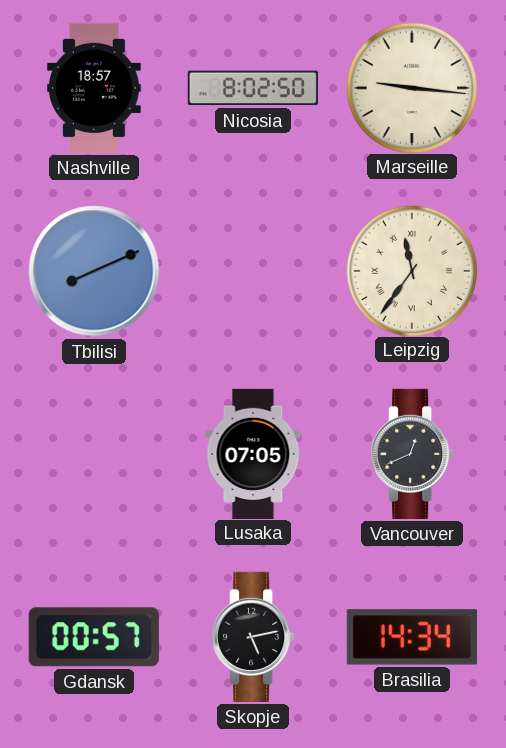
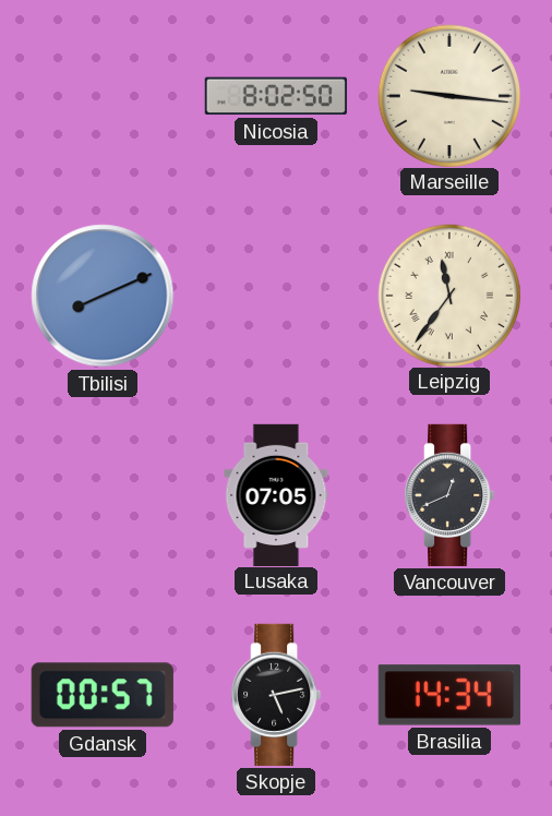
Nashville: 18:57 -> none
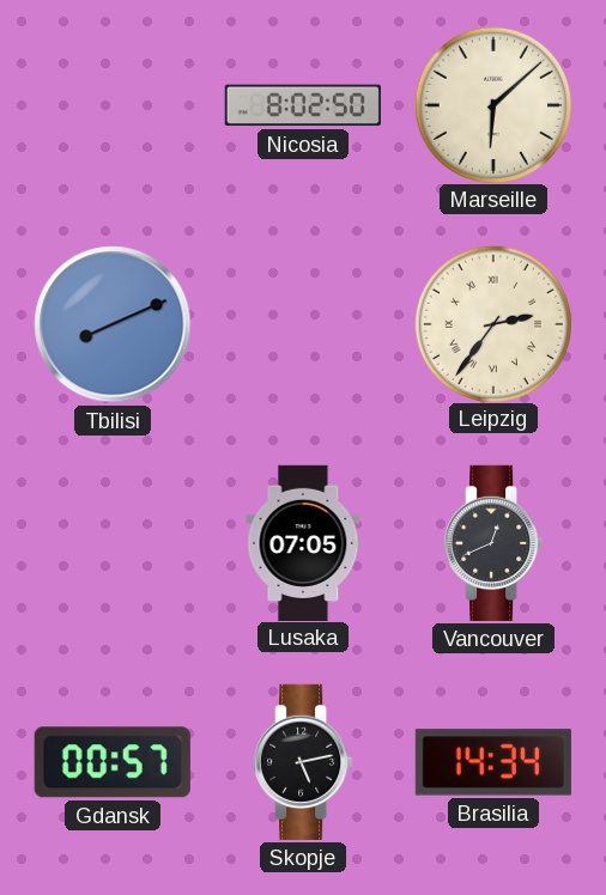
Marseille: 9:16 -> 6:08
Leipzig: 11:36 -> 2:36
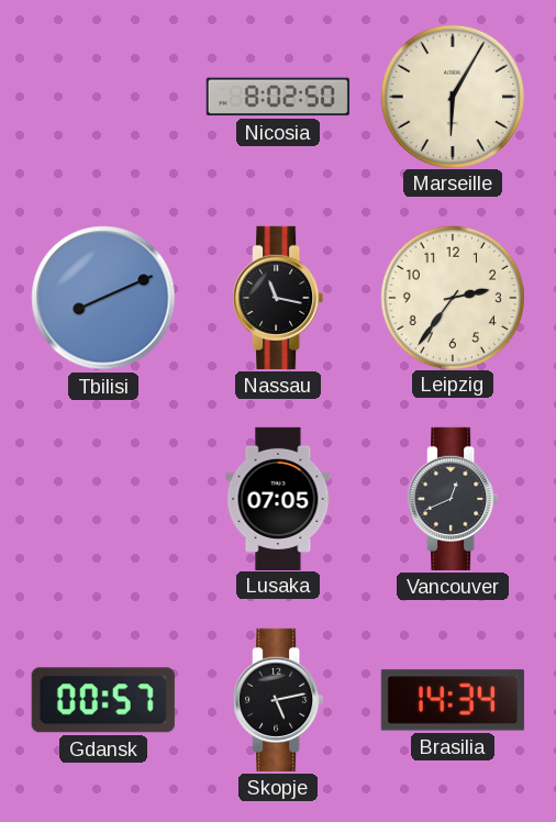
Marseille: 6:08 -> 6:05
Nassau: none -> 11:17
Leipzig numerals: Roman -> Arabic
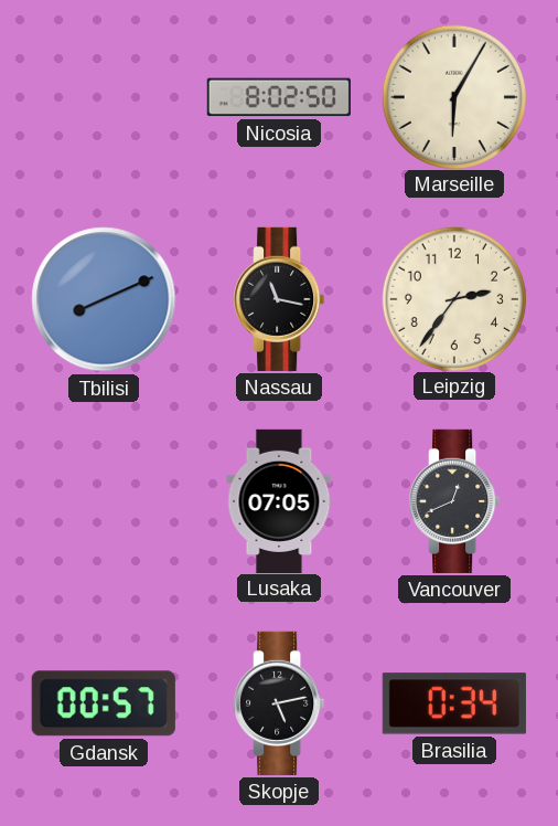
Brasilia: 14:34 -> 0:34
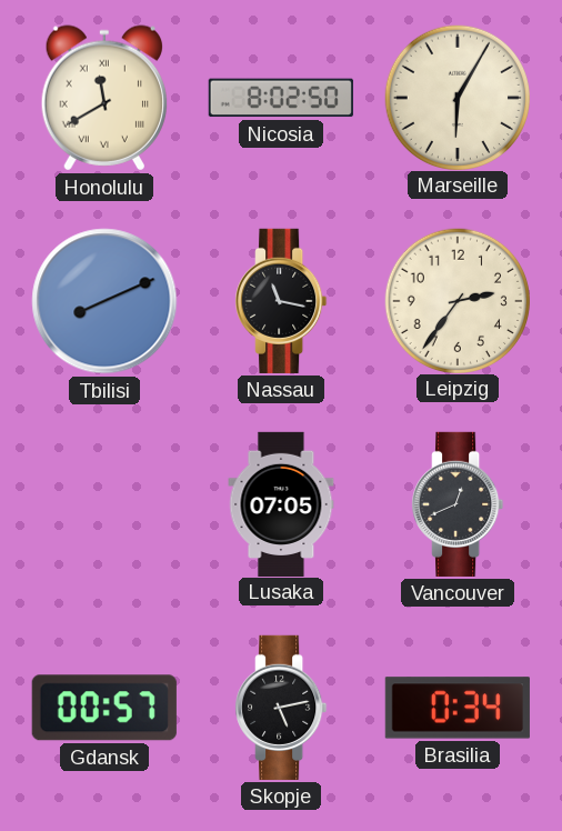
Honolulu: none -> 11:40
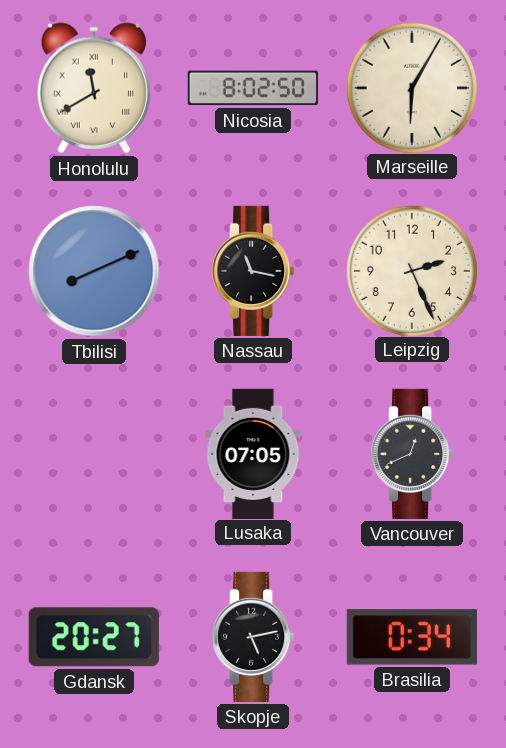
Leipzig: 2:36 -> 2:26
Gdansk: 00:57 -> 20:27
